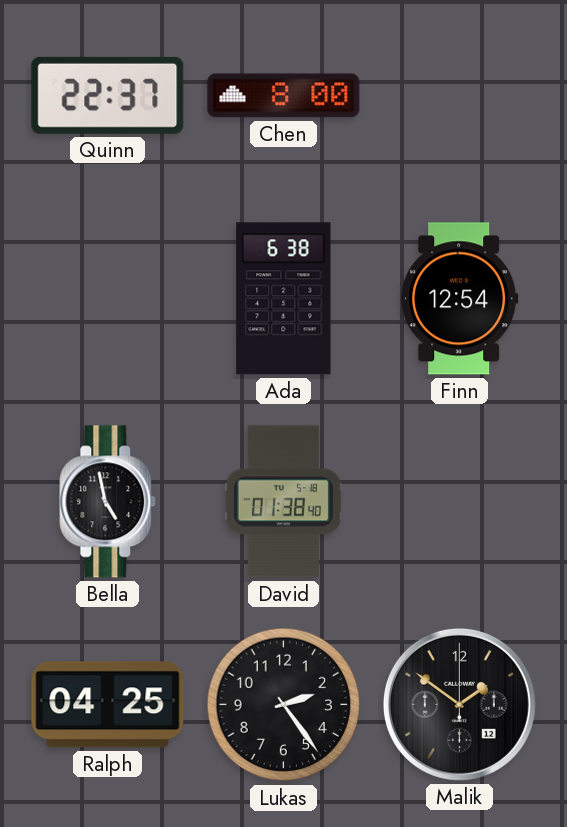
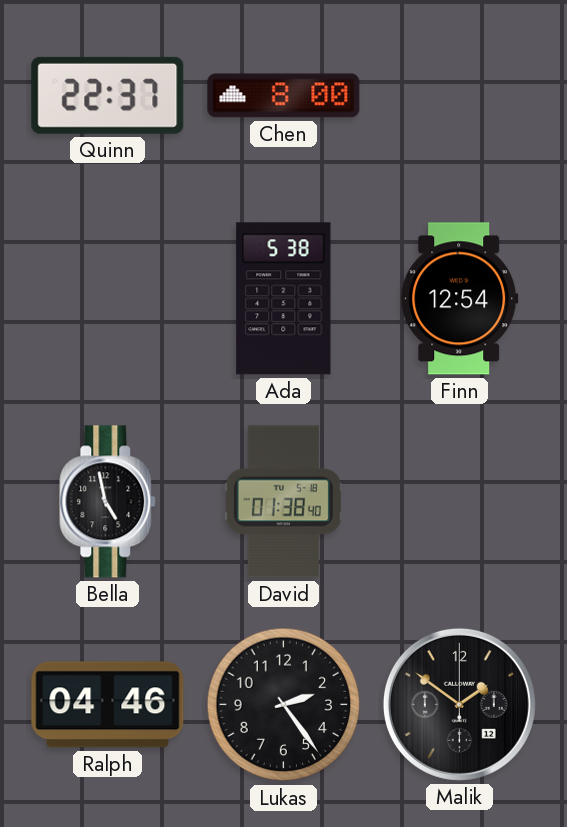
Ada: 6:38 -> 5:38
Ralph: 04:25 -> 04:46
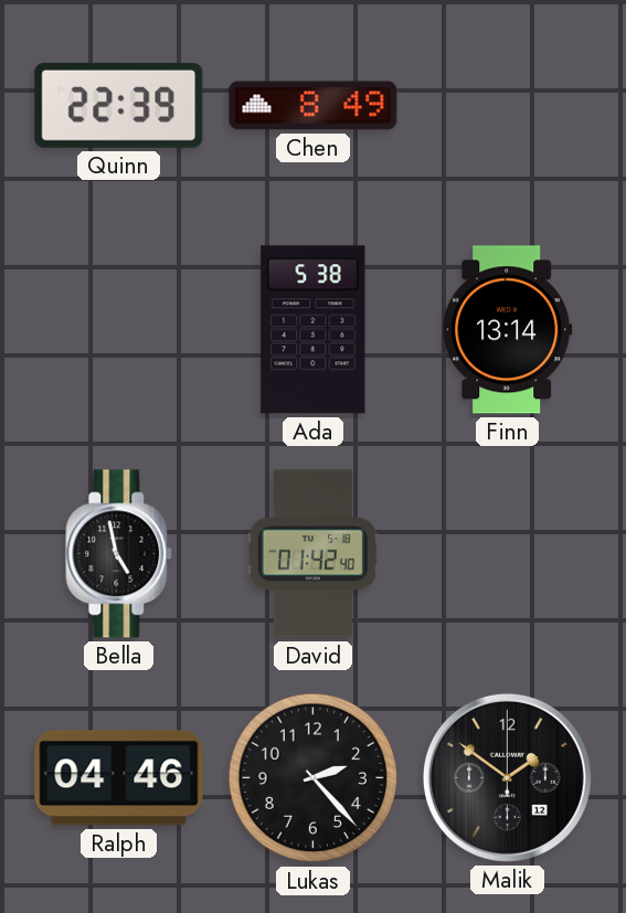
Quinn: 22:37 -> 22:39
Chen: 8:00 -> 8:49
Finn: 12:54 -> 13:14
David: 01:38 -> 01:42
Lukas: 2:24 -> 2:23
